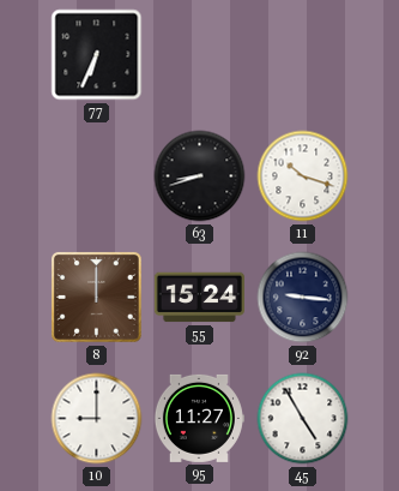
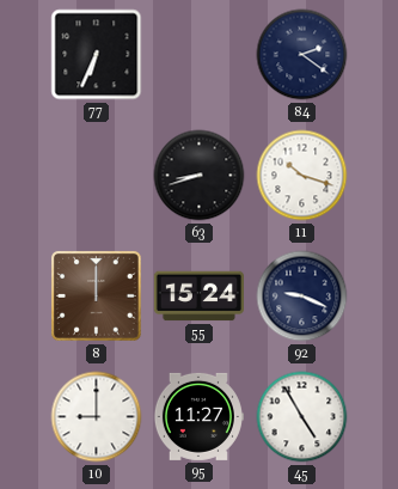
84: none -> 2:21
92: 9:16 -> 9:19
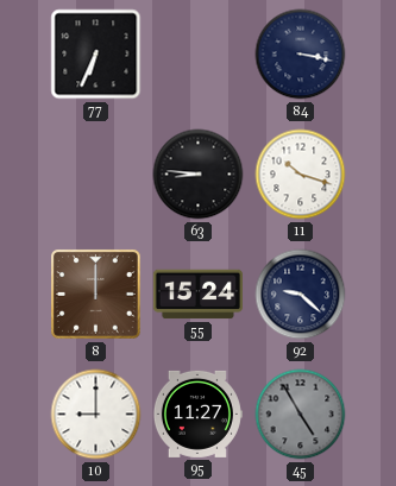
84: 2:21 -> 3:17
63: 8:42 -> 8:46
92: 9:19 -> 9:22
45 dial: white -> grey
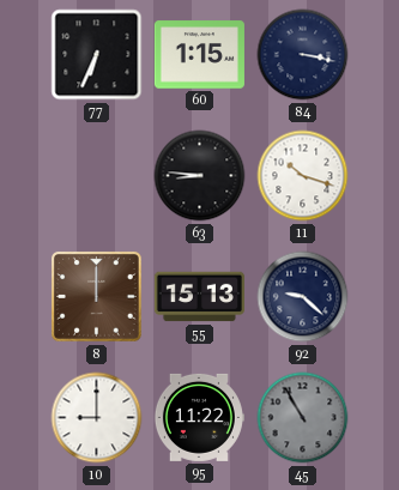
60: none -> 1:15
55: 15:24 -> 15:13
95: 11:27 -> 11:22
45: 4:55 -> 10:55
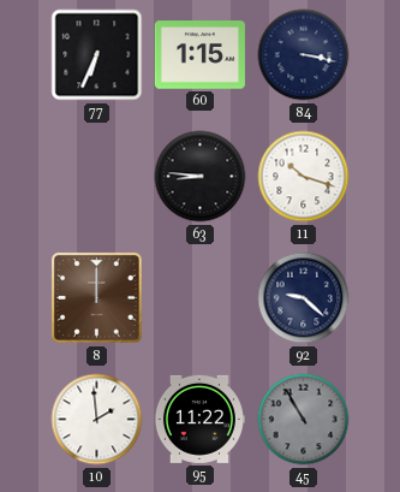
55: 15:13 -> none
10: 9:00 -> 1:59
